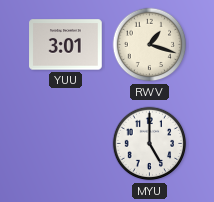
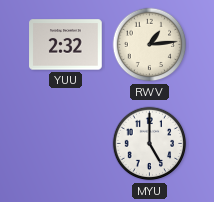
YUU: 3:01 -> 2:32
RWV: 1:18 -> 1:14
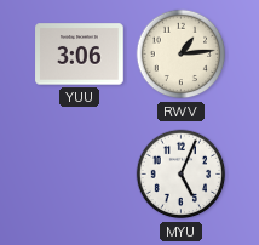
YUU: 2:32 -> 3:06
MYU: 5:00 -> 5:04
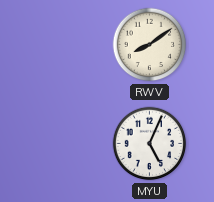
YUU: 3:06 -> none
RWV: 1:14 -> 8:09
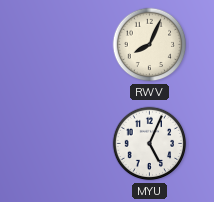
RWV: 8:09 -> 8:04
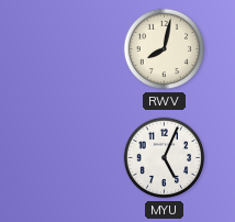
RWV: 8:04 -> 8:02
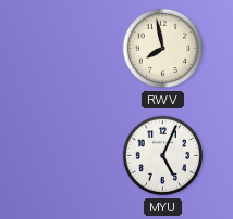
RWV: 8:02 -> 7:58
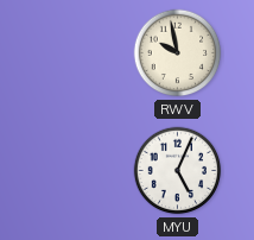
RWV: 7:58 -> 9:58
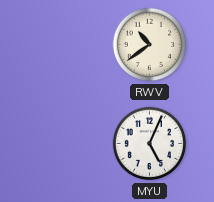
RWV: 9:58 -> 10:39
